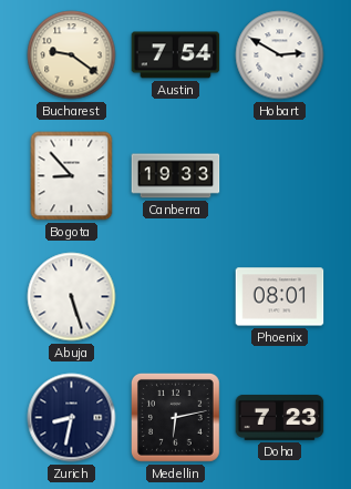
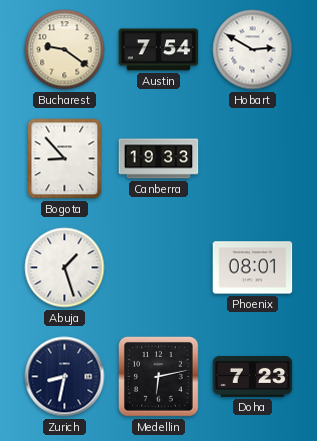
Abuja: 5:27 -> 1:27
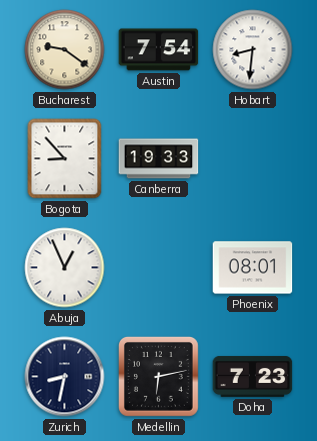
Hobart: 2:50 -> 8:31
Abuja: 1:27 -> 12:56
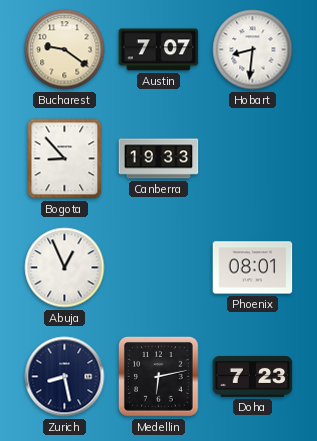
Austin: 7:54 -> 7:07
Zurich: 8:32 -> 8:28
